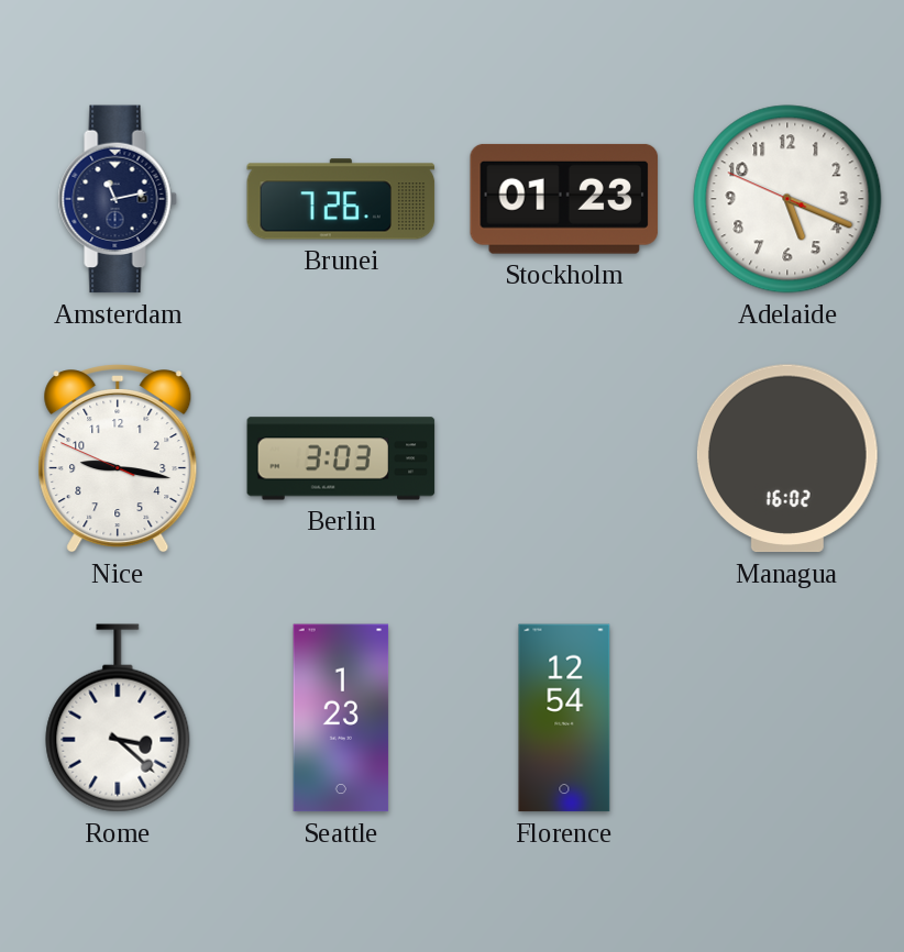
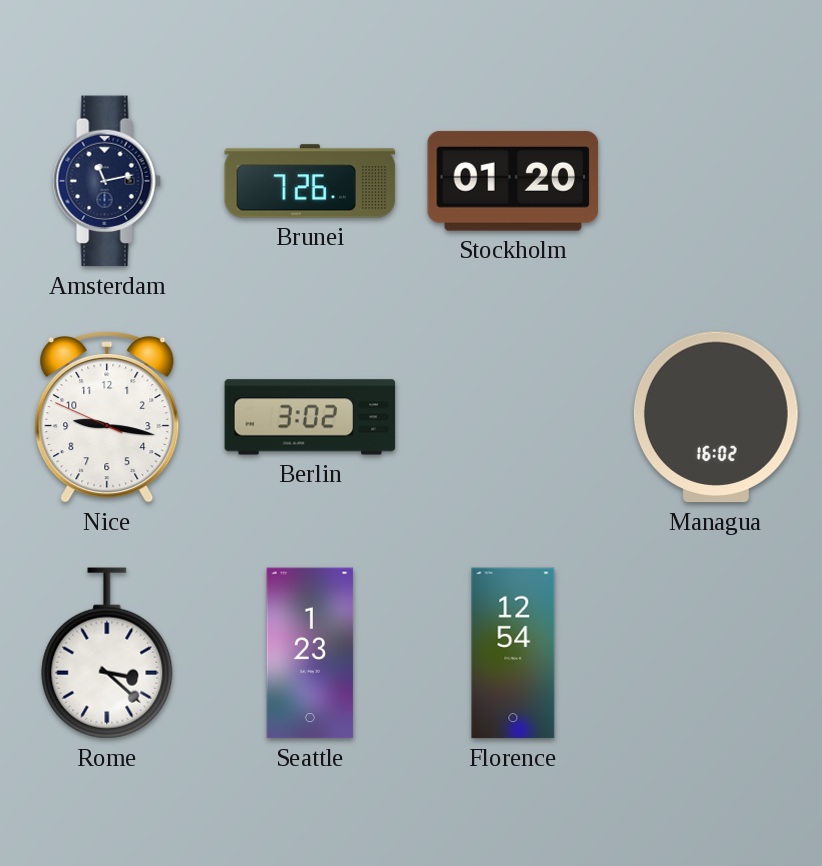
Stockholm: 01:23 -> 01:20
Adelaide: 5:18 -> none
Berlin: 3:03 -> 3:02
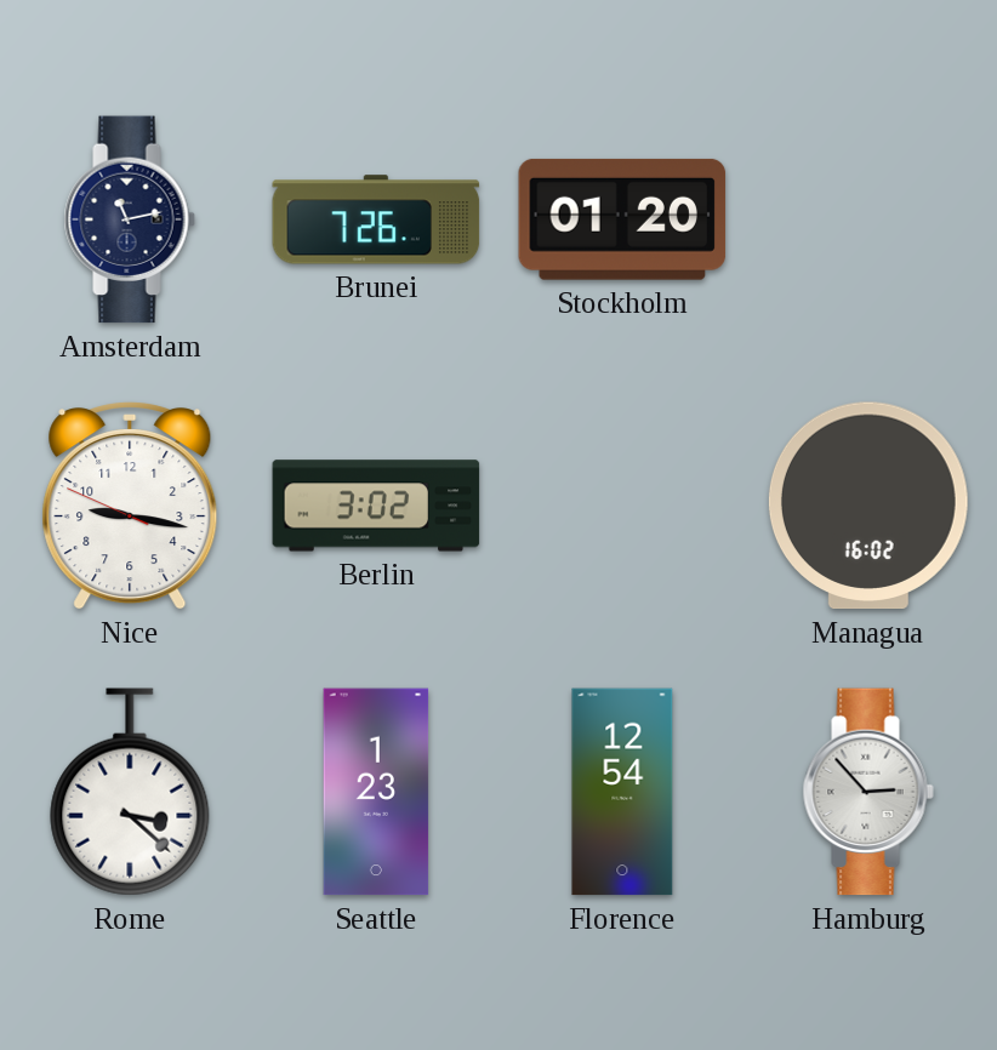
Hamburg: none -> 2:53
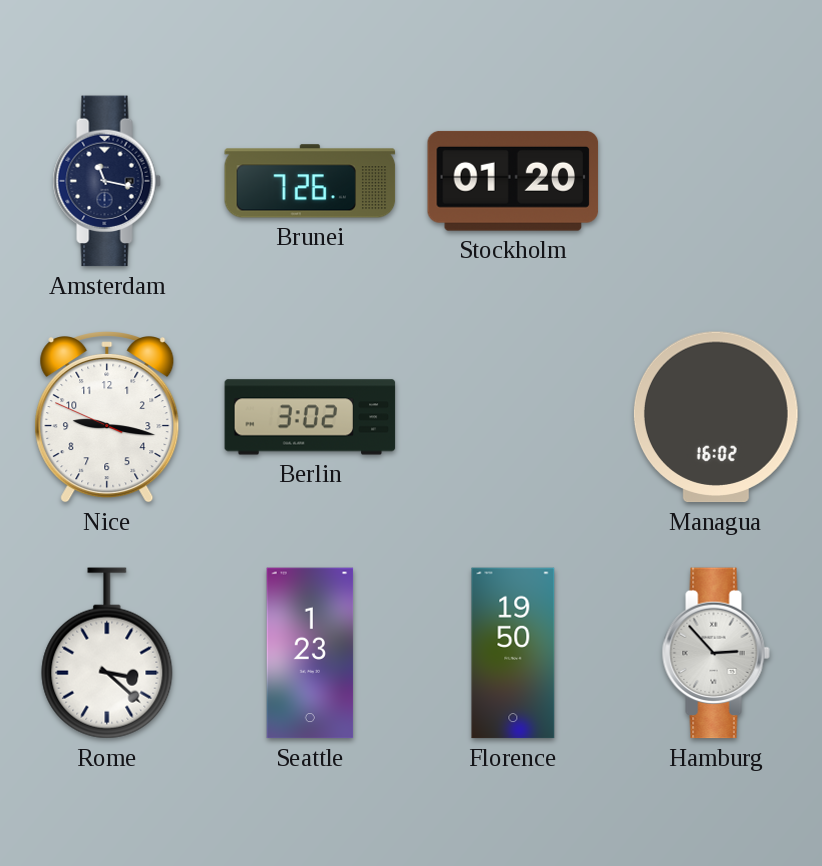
Amsterdam: 11:13 -> 11:17
Florence: 12:54 -> 19:50
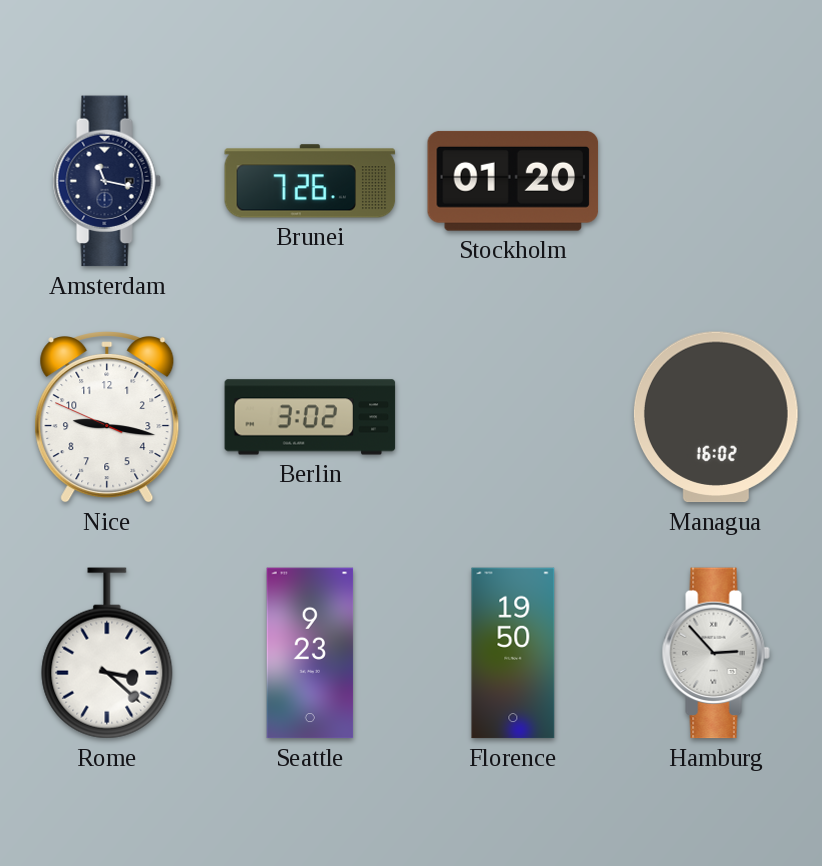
Seattle: 1:23 -> 9:23
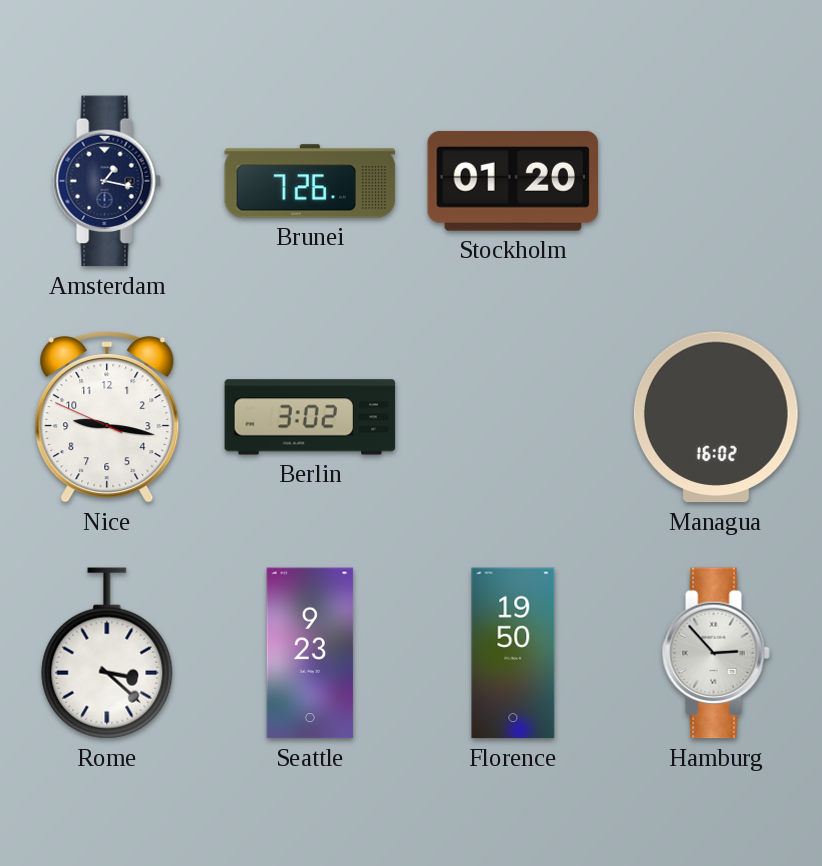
Amsterdam: 11:17 -> 1:17
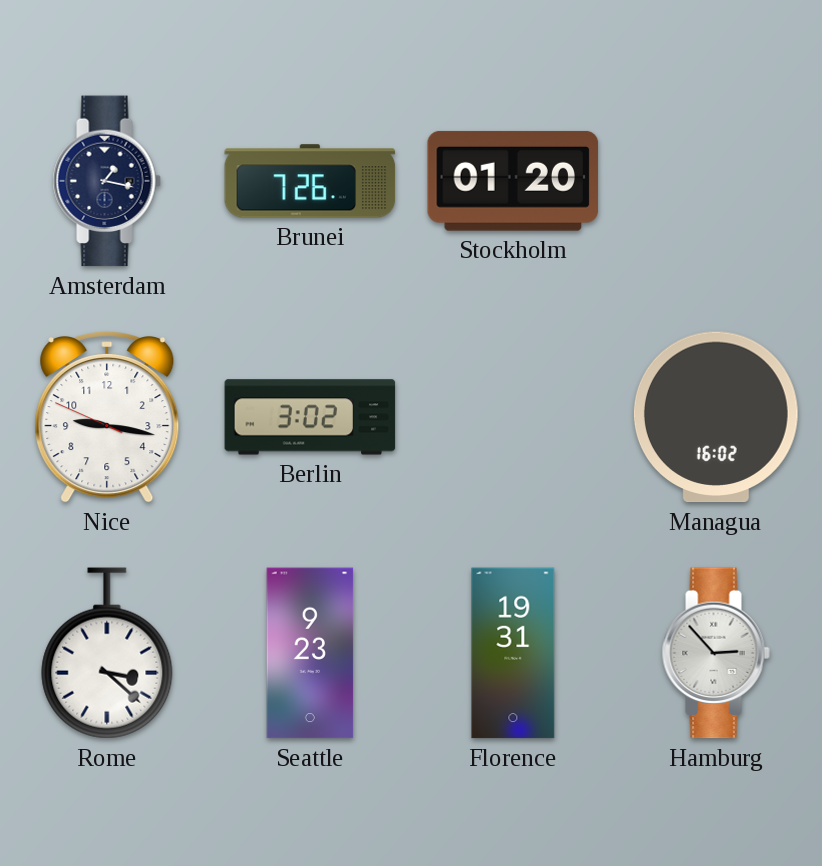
Florence: 19:50 -> 19:31
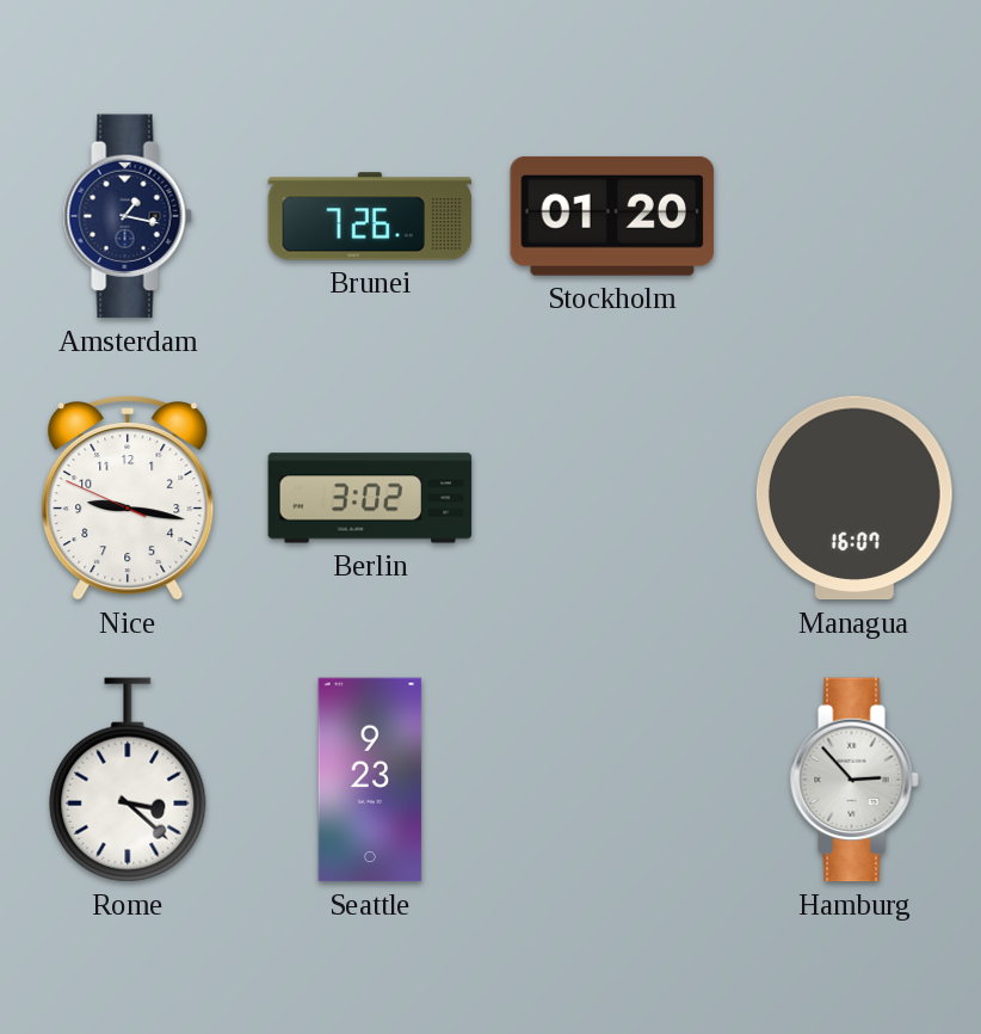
Managua: 16:02 -> 16:07
Florence: 19:31 -> none
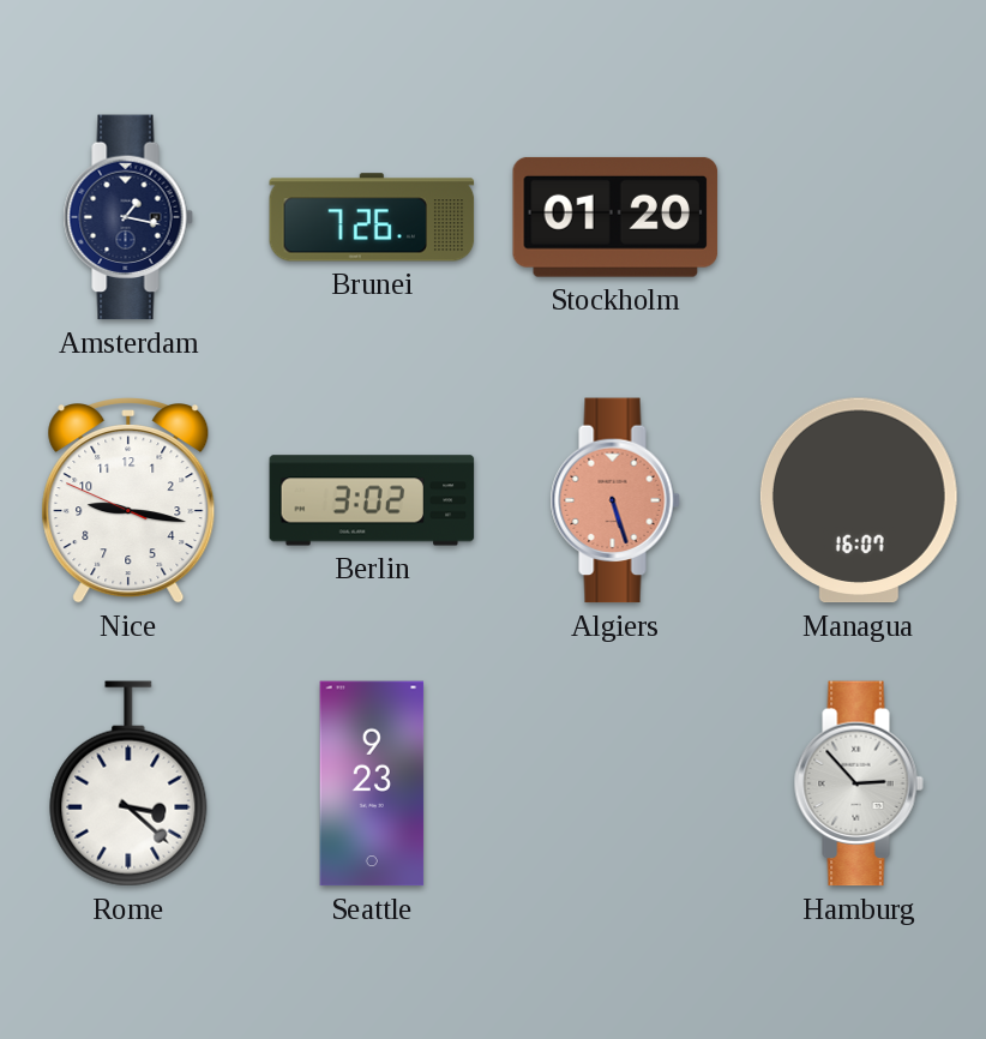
Algiers: none -> 5:27
